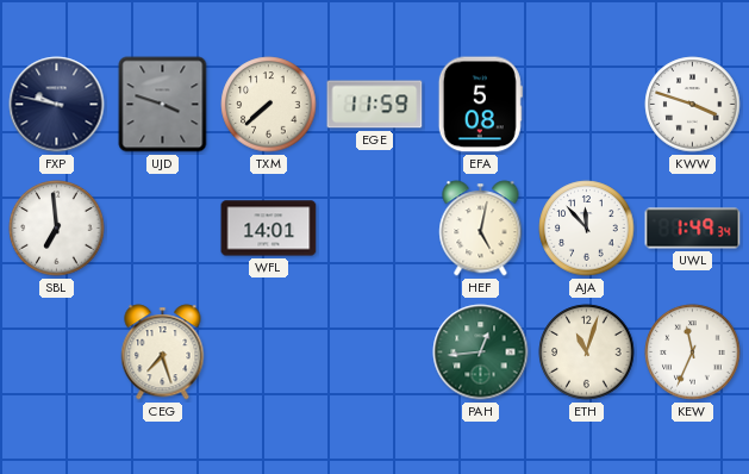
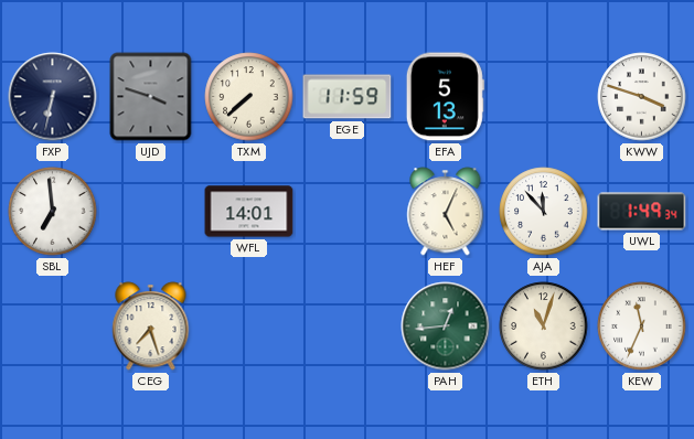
FXP: 9:47 -> 6:32
EFA: 5:08 -> 5:13
HEF: 5:02 -> 5:04
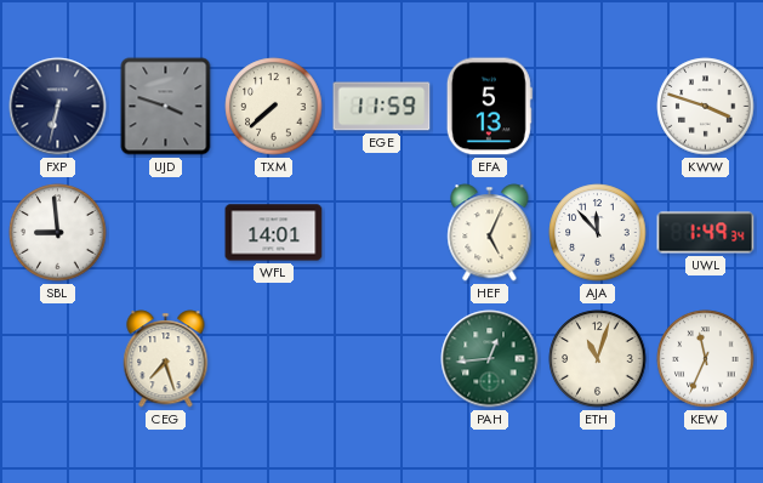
SBL: 6:59 -> 8:59
